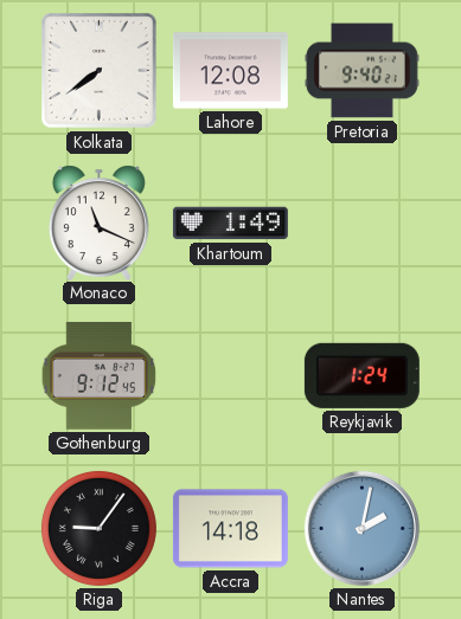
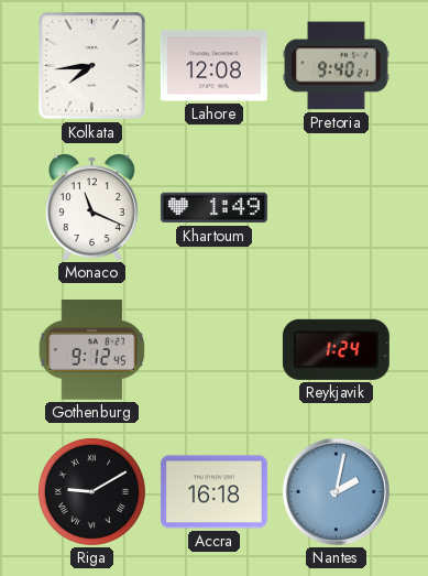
Kolkata: 7:39 -> 7:44
Riga: 9:06 -> 9:10
Accra: 14:18 -> 16:18
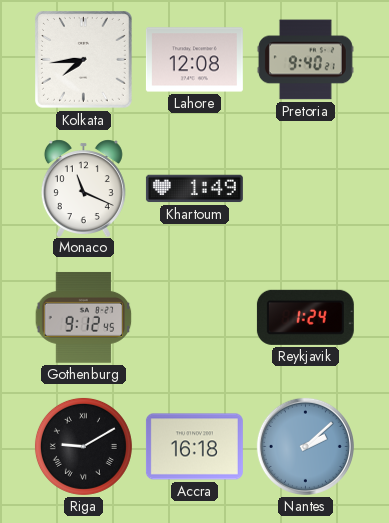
Nantes: 2:02 -> 2:08
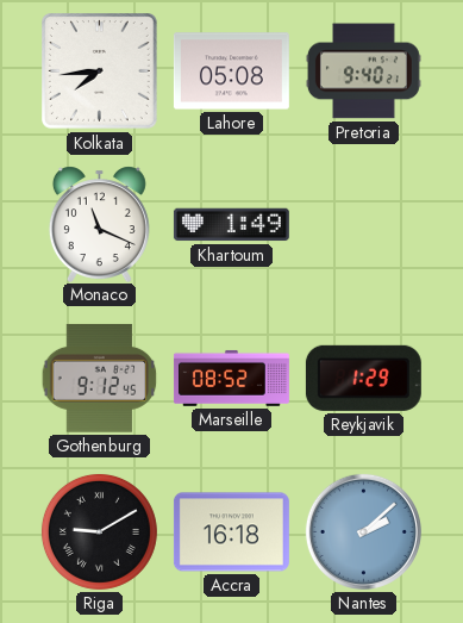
Lahore: 12:08 -> 05:08
Marseille: none -> 08:52
Reykjavik: 1:24 -> 1:29
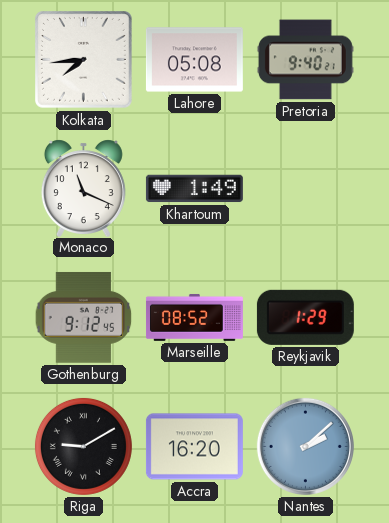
Accra: 16:18 -> 16:20
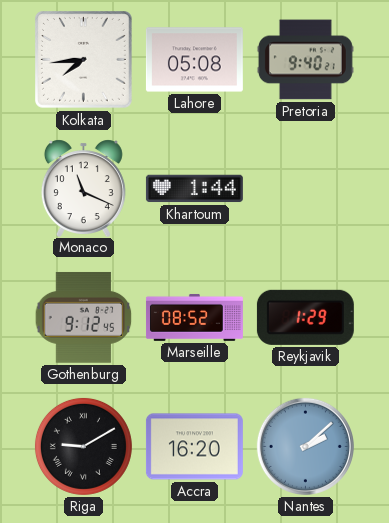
Khartoum: 1:49 -> 1:44
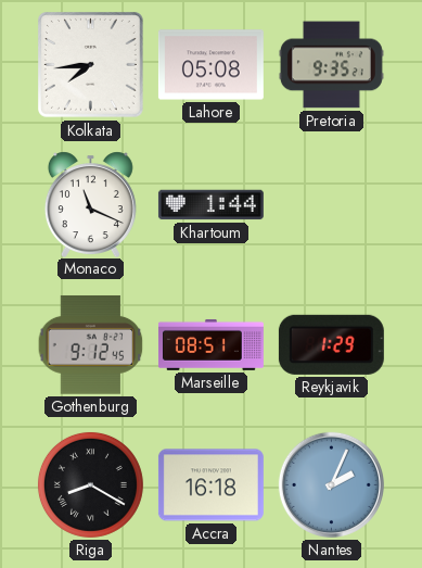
Pretoria: 9:40 -> 9:35
Marseille: 08:52 -> 08:51
Riga: 9:10 -> 8:20
Accra: 16:20 -> 16:18
Nantes: 2:08 -> 2:04
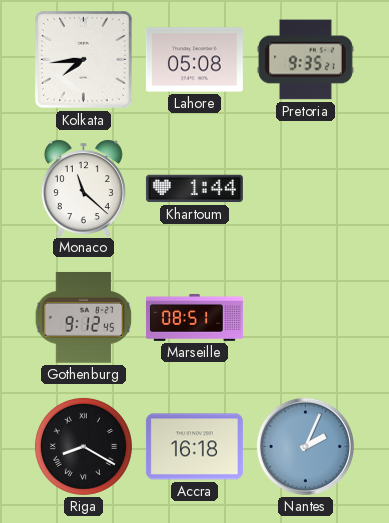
Monaco: 11:19 -> 11:22
Reykjavik: 1:29 -> none
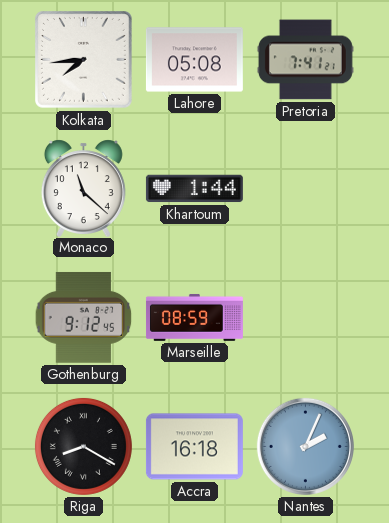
Pretoria: 9:35 -> 7:41
Marseille: 08:51 -> 08:59
